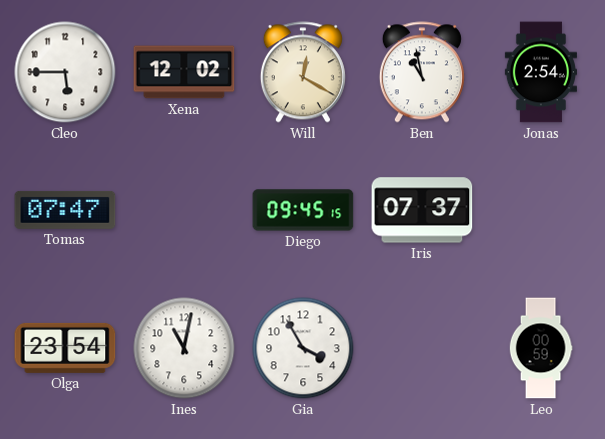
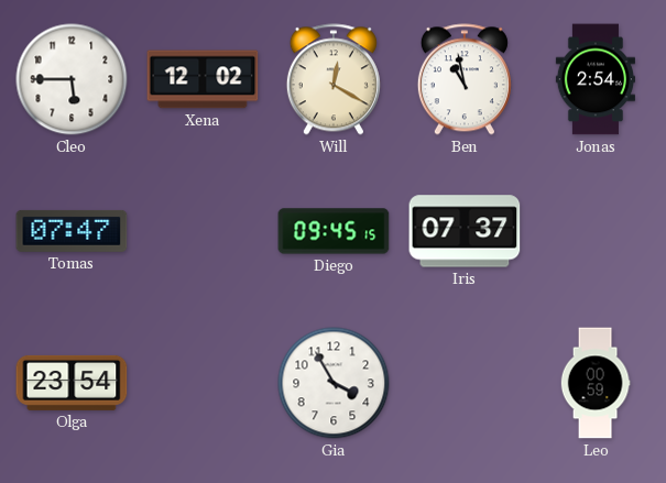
Ines: 11:02 -> none
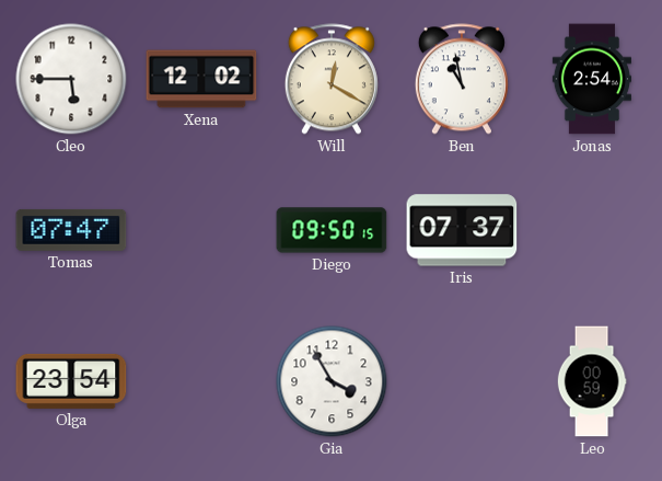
Diego: 09:45 -> 09:50
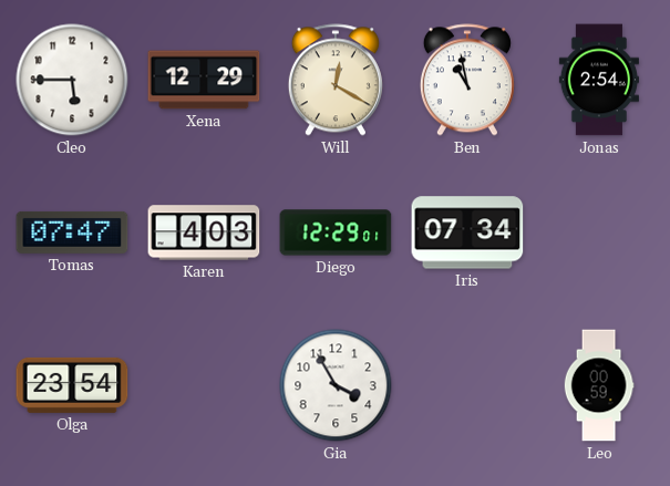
Xena: 12:02 -> 12:29
Karen: none -> 4:03
Diego: 09:50 -> 12:29
Iris: 07:37 -> 07:34
